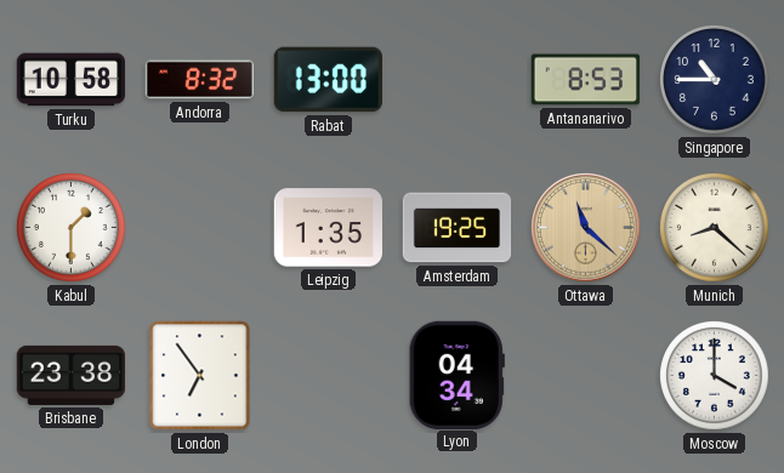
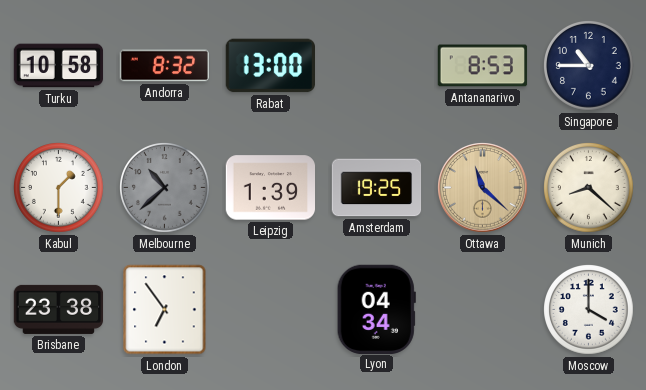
Melbourne: none -> 10:38
Leipzig: 1:35 -> 1:39
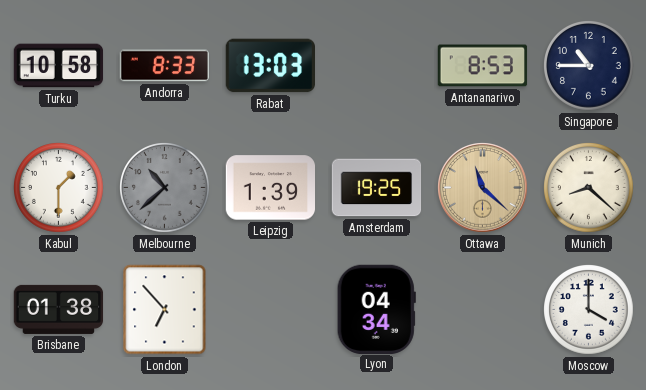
Andorra: 8:32 -> 8:33
Rabat: 13:00 -> 13:03
Brisbane: 23:38 -> 01:38
London: 6:54 -> 6:53
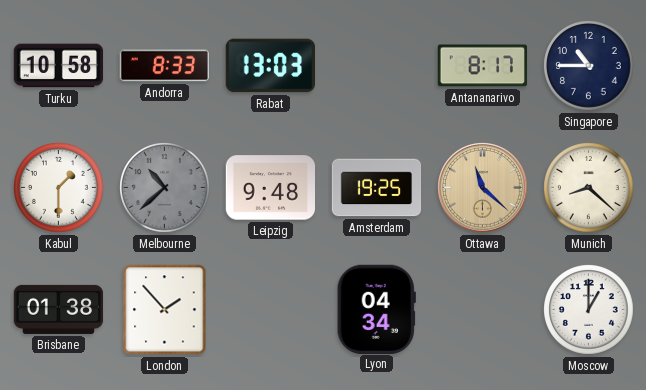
Antananarivo: 8:53 -> 8:17
Leipzig: 1:39 -> 9:48
London: 6:53 -> 1:53
Moscow: 4:00 -> 1:00
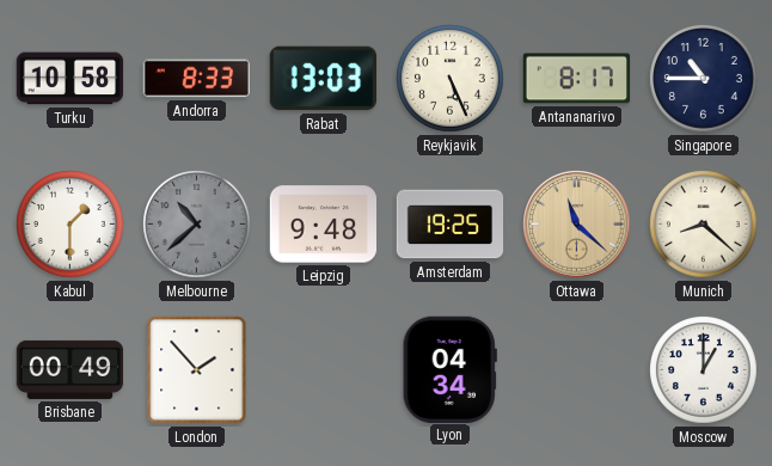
Reykjavik: none -> 5:26
Brisbane: 01:38 -> 00:49
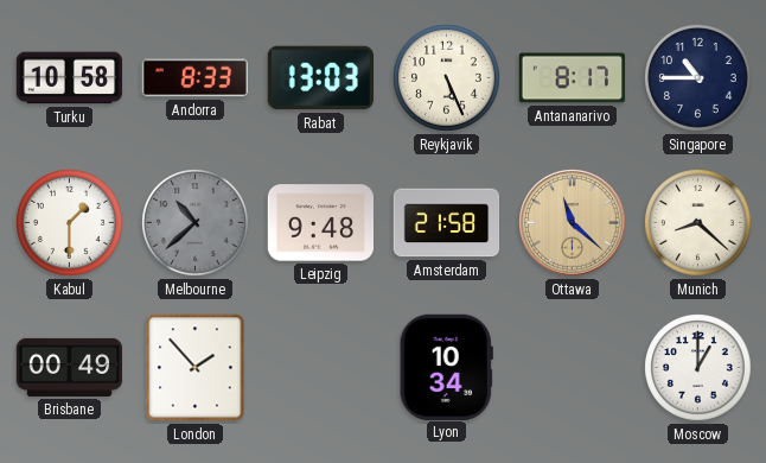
Amsterdam: 19:25 -> 21:58
Lyon: 04:34 -> 10:34
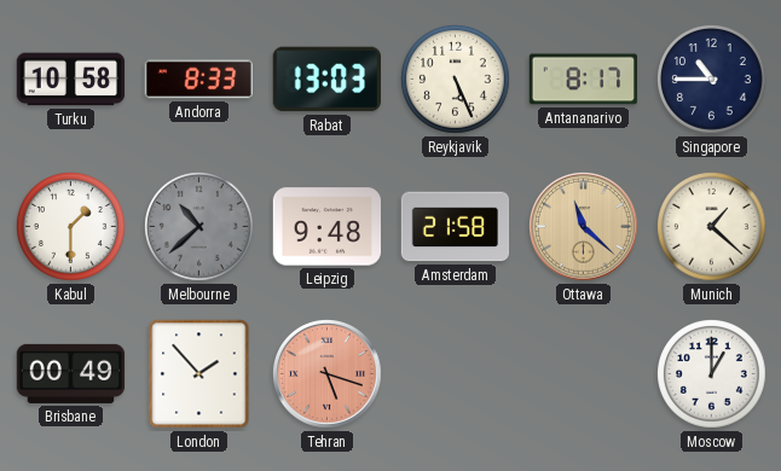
Munich: 8:22 -> 1:22
Tehran: none -> 5:18
Lyon: 10:34 -> none
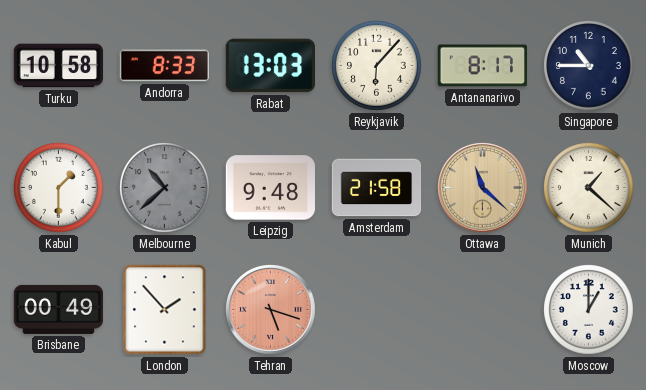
Reykjavik: 5:26 -> 6:07
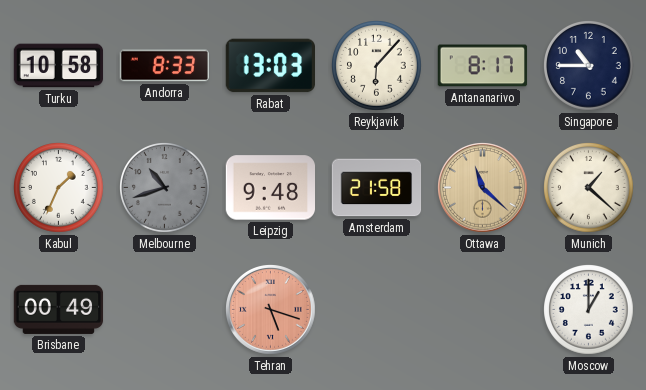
Kabul: 1:30 -> 1:34
Melbourne: 10:38 -> 10:42
London: 1:53 -> none
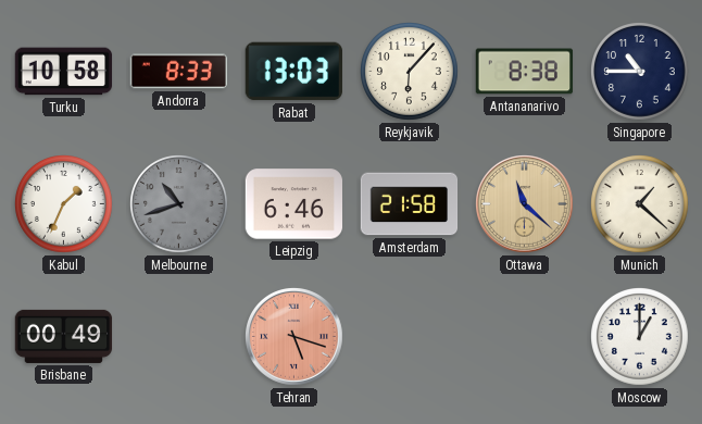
Antananarivo: 8:17 -> 8:38
Leipzig: 9:48 -> 6:46
